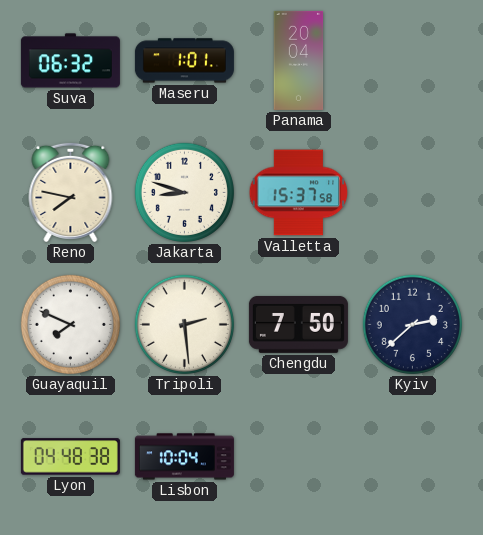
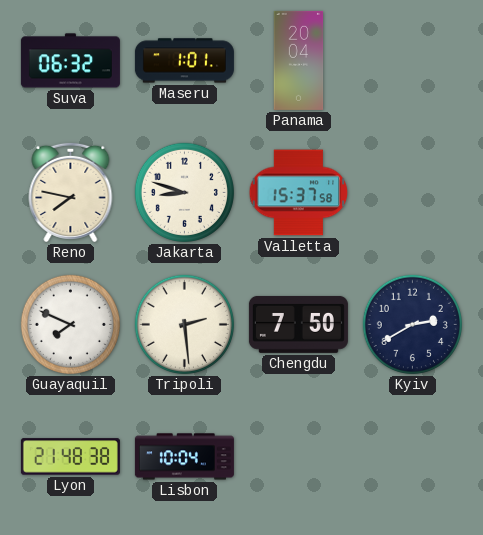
Kyiv: 2:38 -> 2:40
Lyon: 04:48 -> 21:48
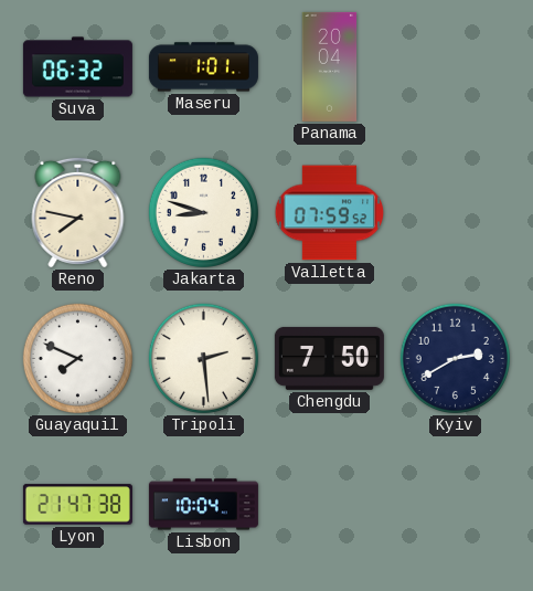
Valletta: 15:37 -> 07:59
Lyon: 21:48 -> 21:47
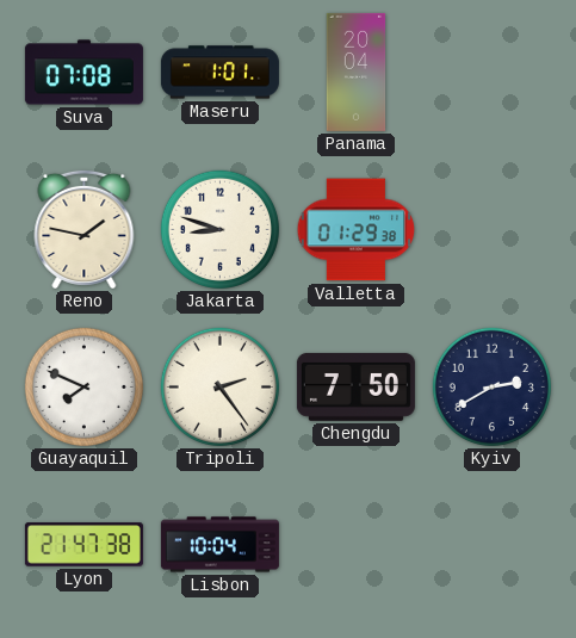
Suva: 06:32 -> 07:08
Reno: 7:47 -> 1:47
Valletta: 07:59 -> 01:29
Tripoli: 2:29 -> 2:24
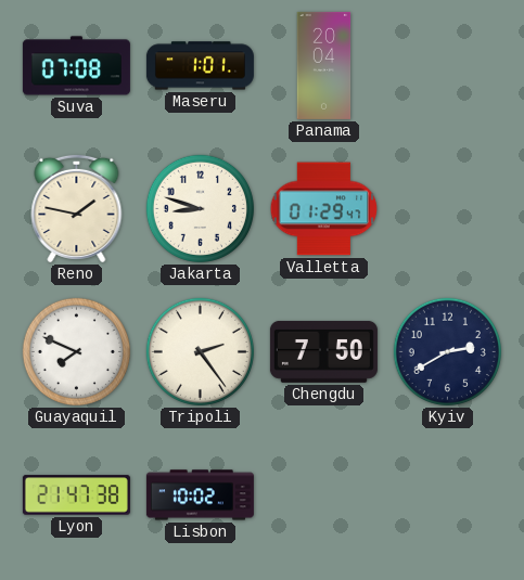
Valletta: 01:29:38 -> 01:29:47
Lisbon: 10:04 -> 10:02
